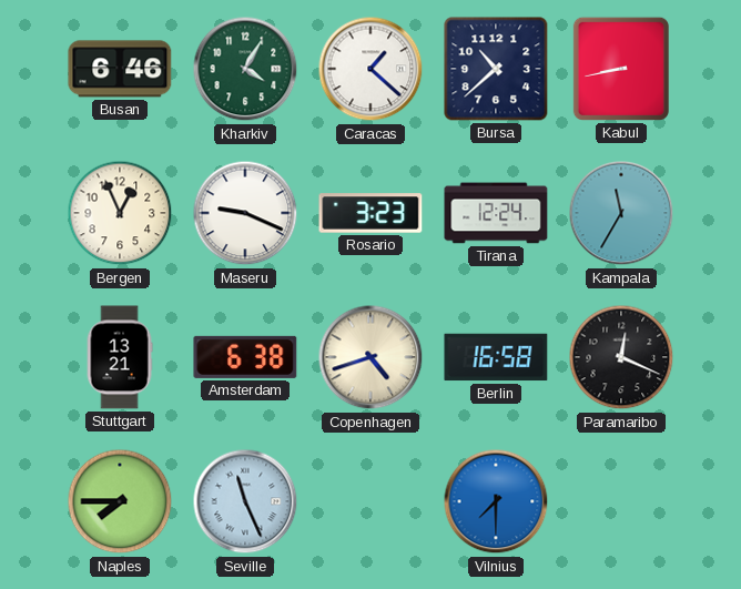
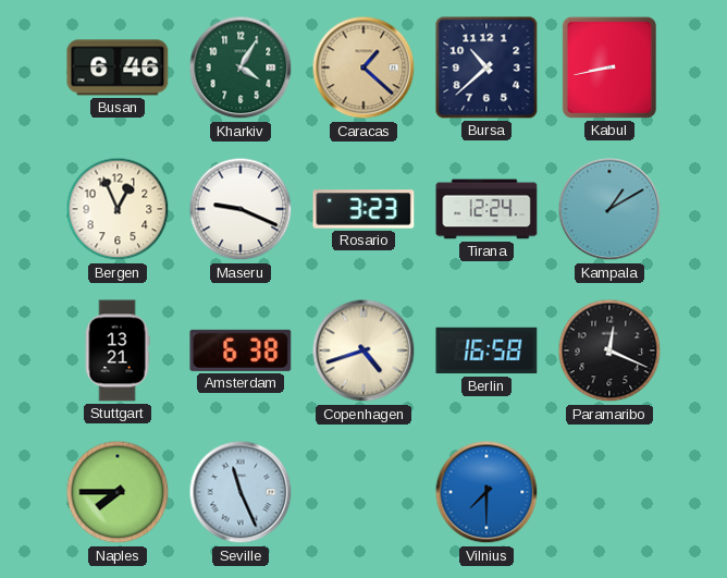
Caracas dial: white -> champagne
Kampala: 11:35 -> 1:10
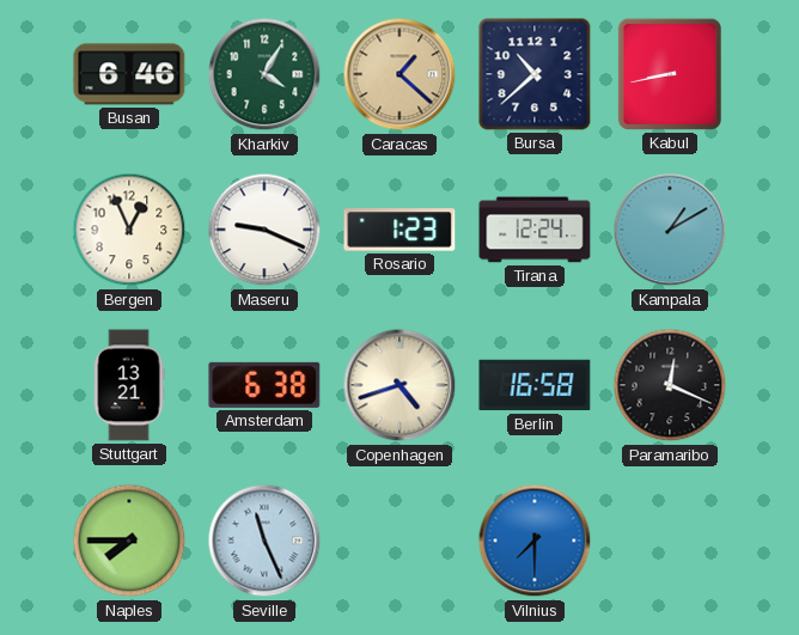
Rosario: 3:23 -> 1:23
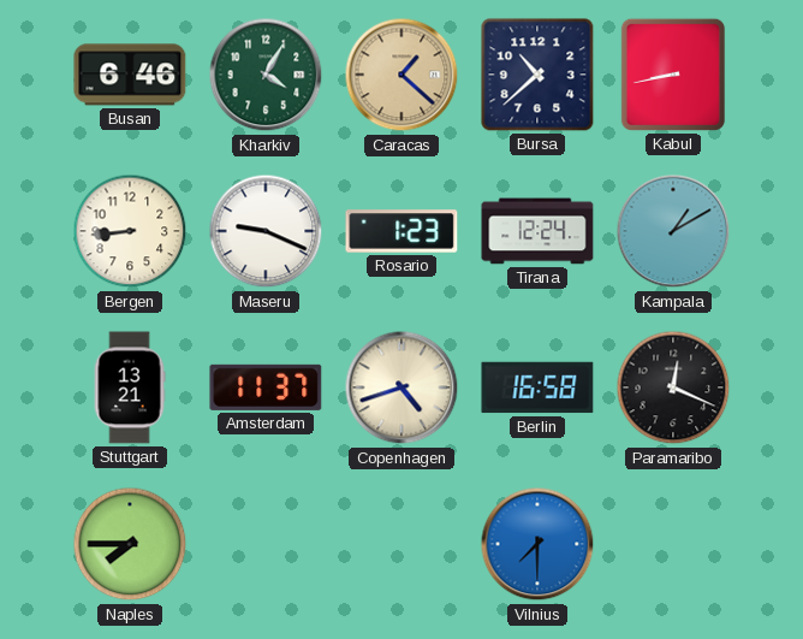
Bergen: 12:56 -> 8:44
Amsterdam: 6:38 -> 11:37
Seville: 11:26 -> none
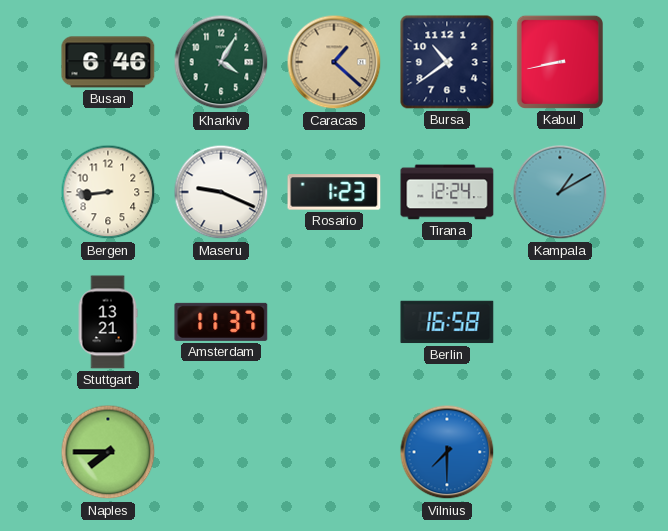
Bursa: 10:38 -> 10:39
Copenhagen: 4:42 -> none
Paramaribo: 12:19 -> none
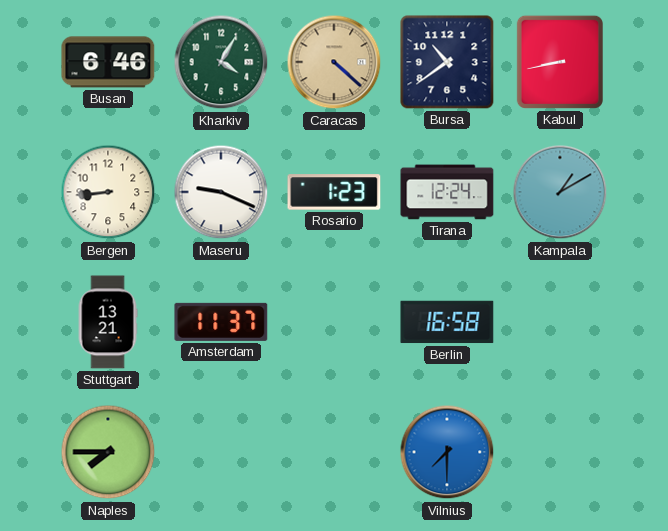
Caracas: 1:22 -> 4:22
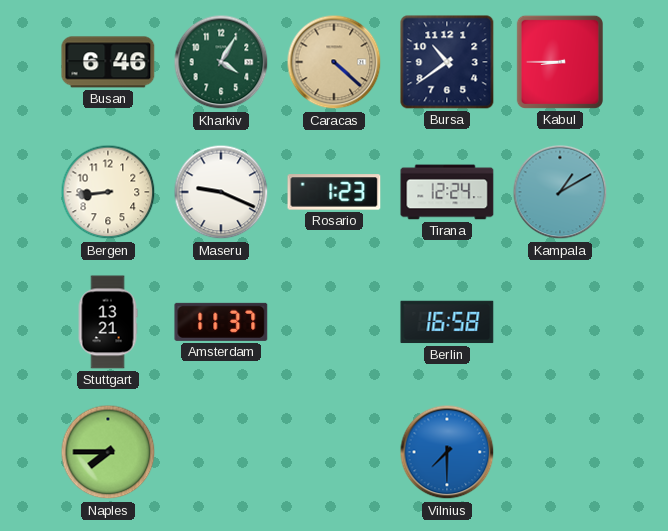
Kabul: 8:43 -> 8:45
